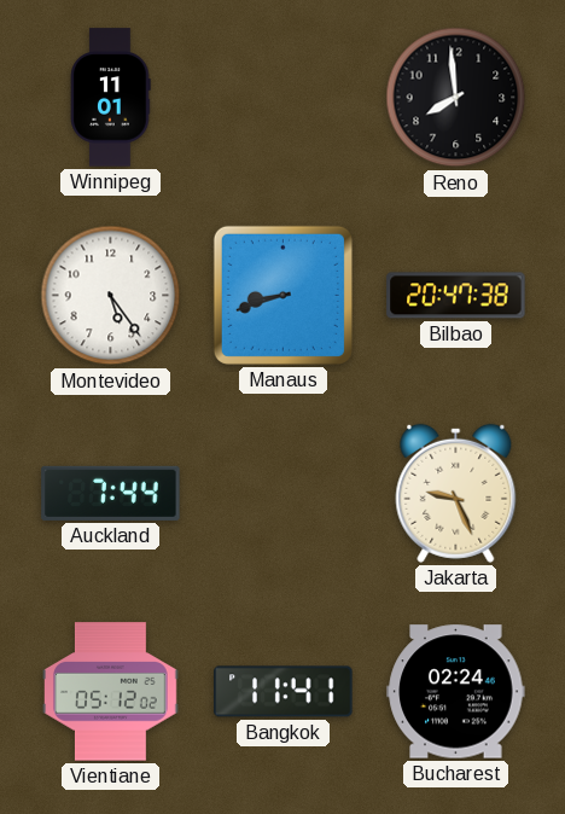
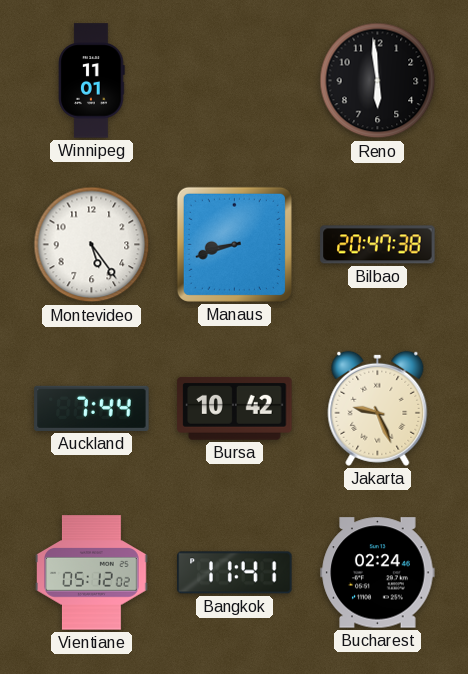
Reno: 7:59 -> 5:59
Bursa: none -> 10:42
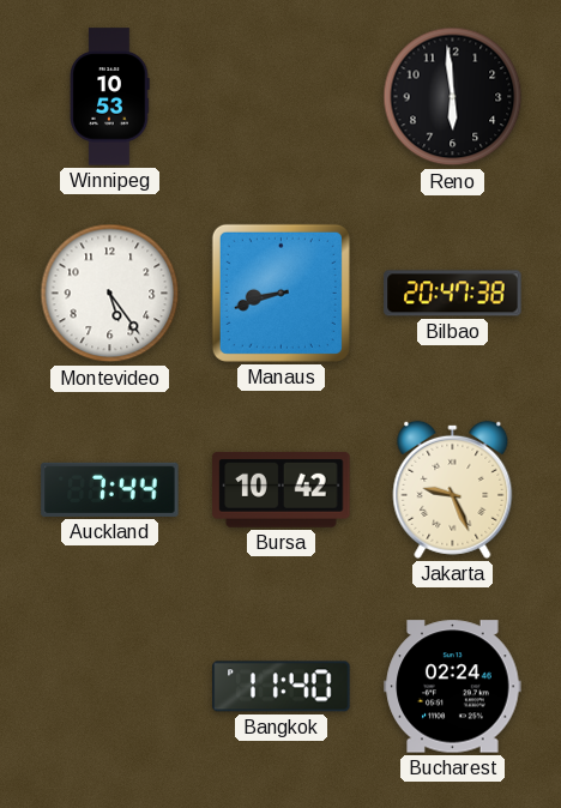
Winnipeg: 11:01 -> 10:53
Vientiane: 05:12 -> none
Bangkok: 11:41 -> 11:40
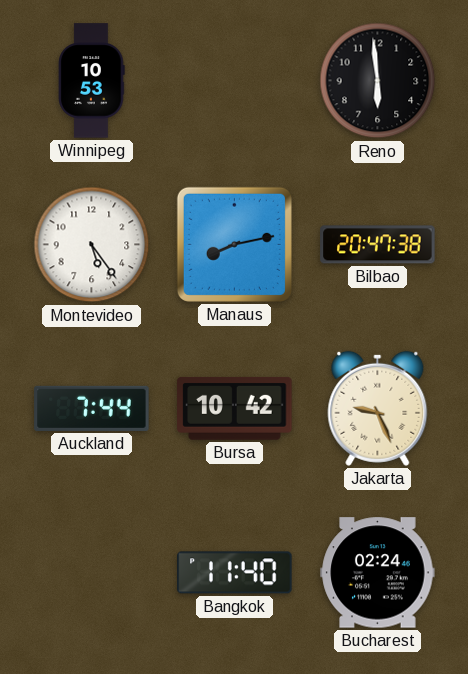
Manaus: 8:42 -> 8:13
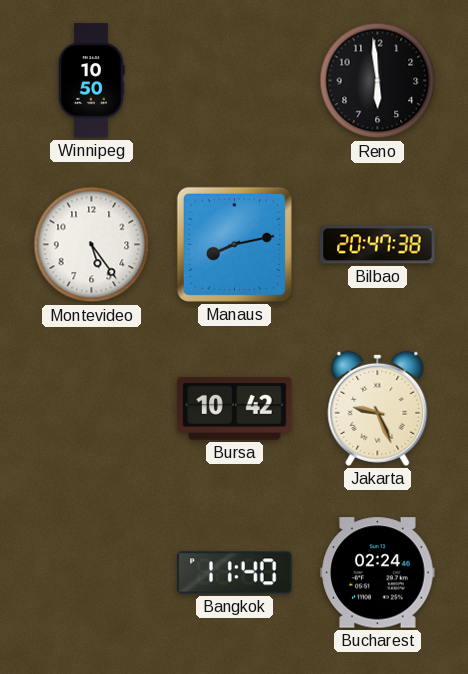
Winnipeg: 10:53 -> 10:50
Auckland: 7:44 -> none
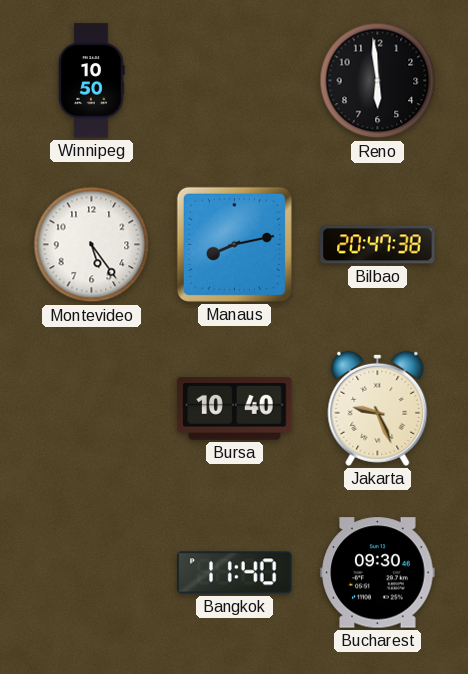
Bursa: 10:42 -> 10:40
Bucharest: 02:24 -> 09:30
